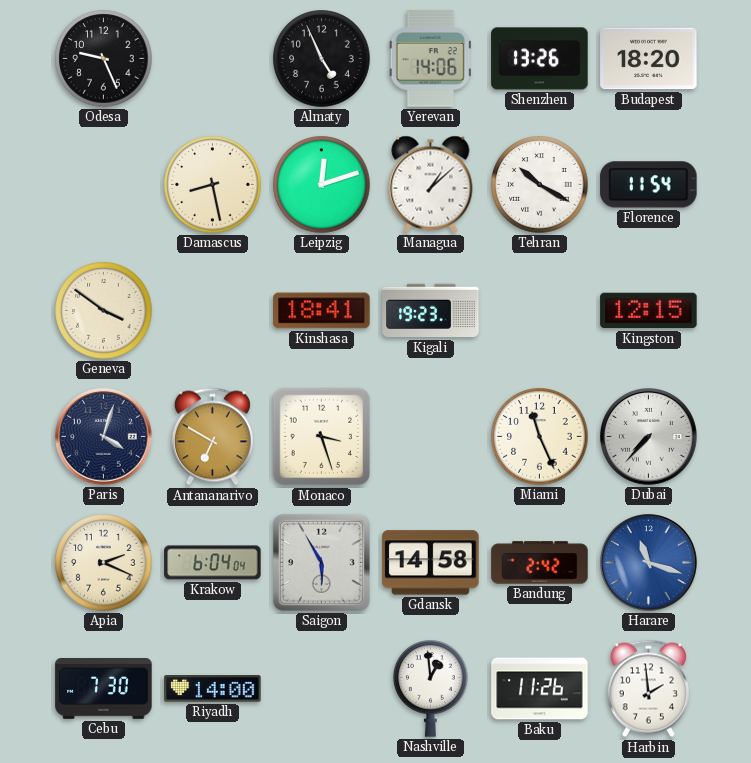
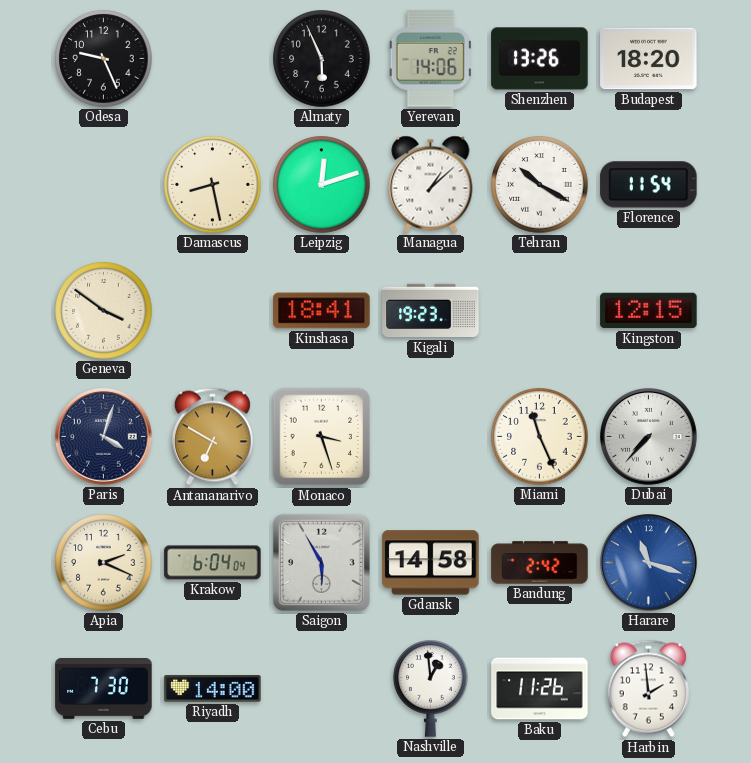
Almaty: 4:56 -> 5:56
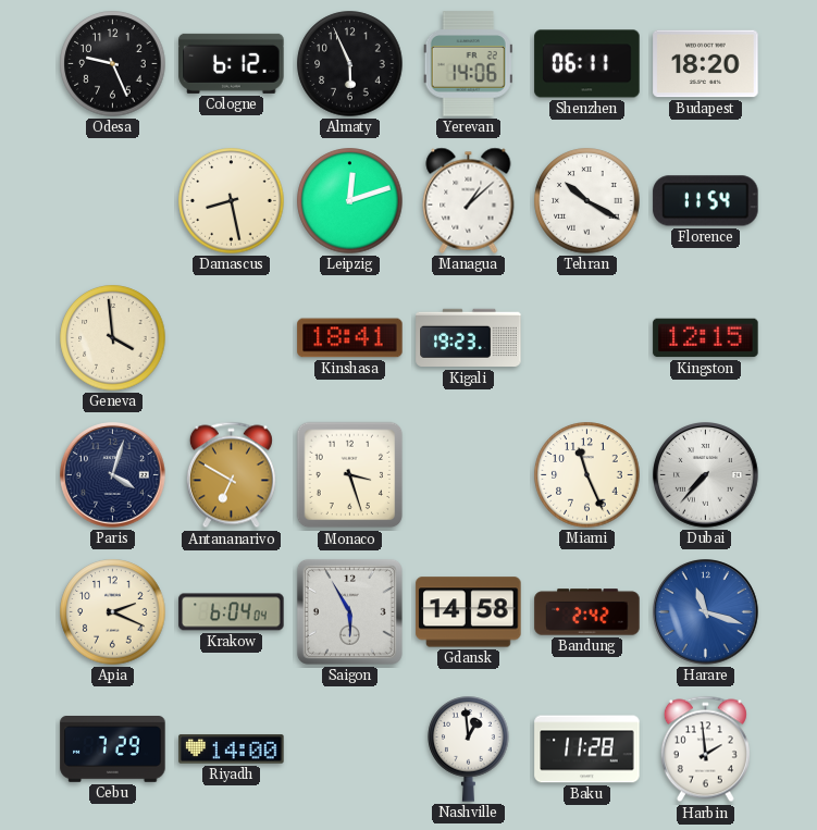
Cologne: none -> 6:12
Shenzhen: 13:26 -> 06:11
Geneva: 3:51 -> 3:59
Cebu: 7:30 -> 7:29
Baku: 11:26 -> 11:28
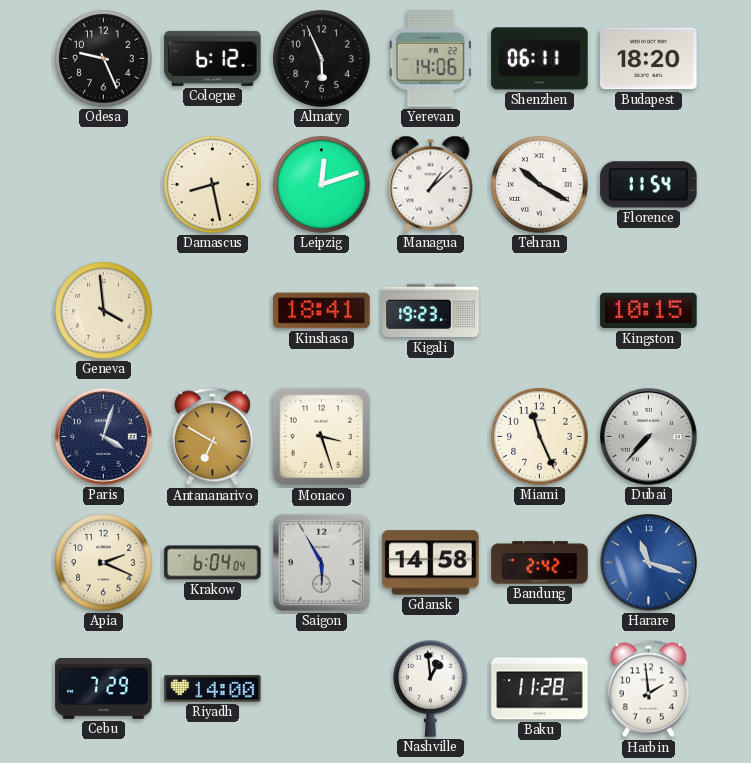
Kingston: 12:15 -> 10:15
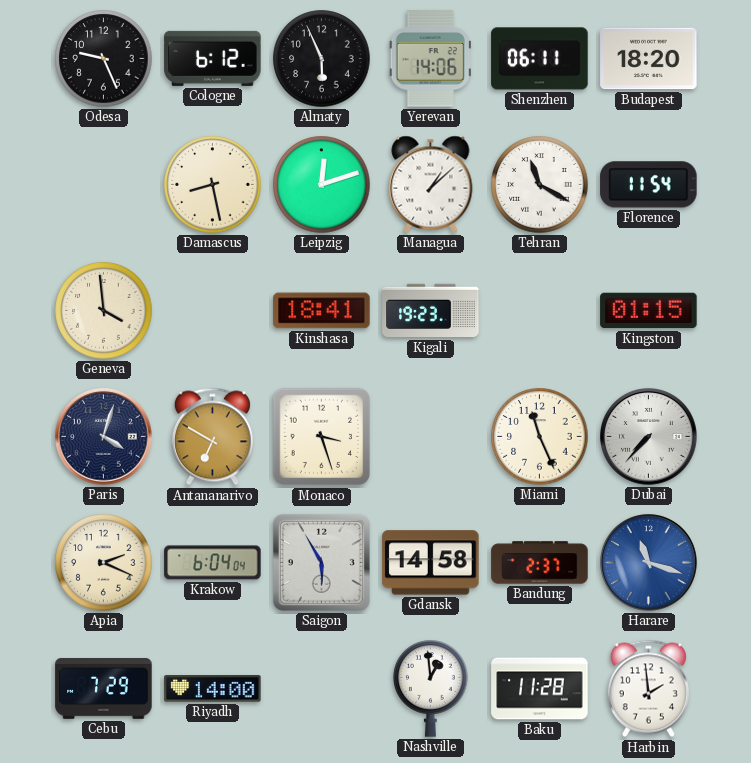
Tehran: 10:20 -> 11:20
Kingston: 10:15 -> 01:15
Bandung: 2:42 -> 2:37
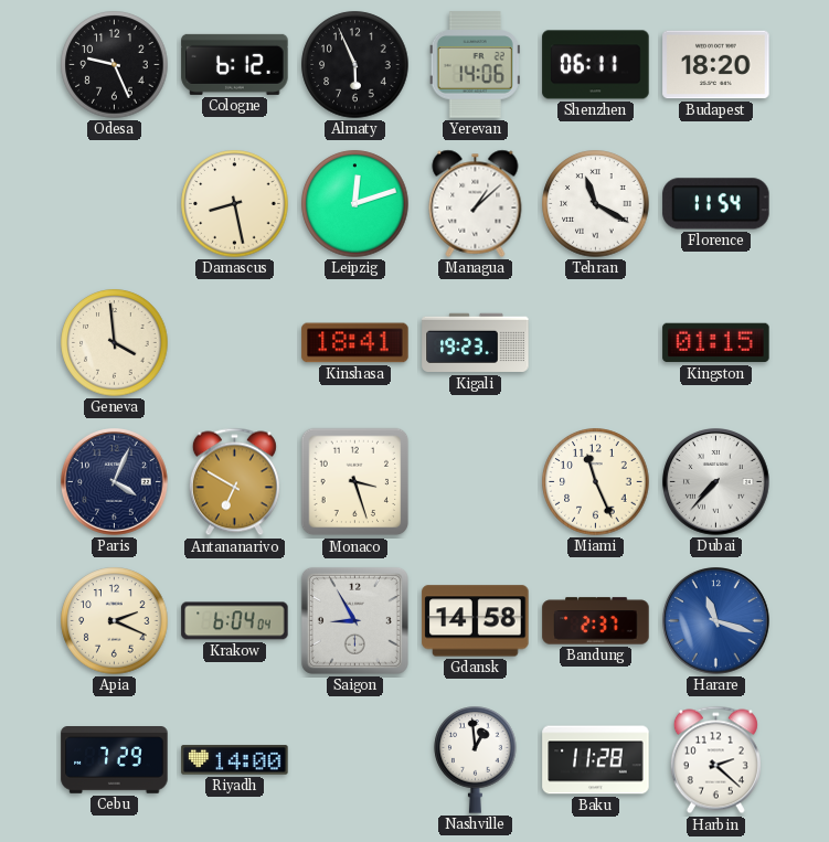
Paris: 4:03 -> 4:04
Saigon: 5:55 -> 8:55
Harbin: 1:59 -> 2:22
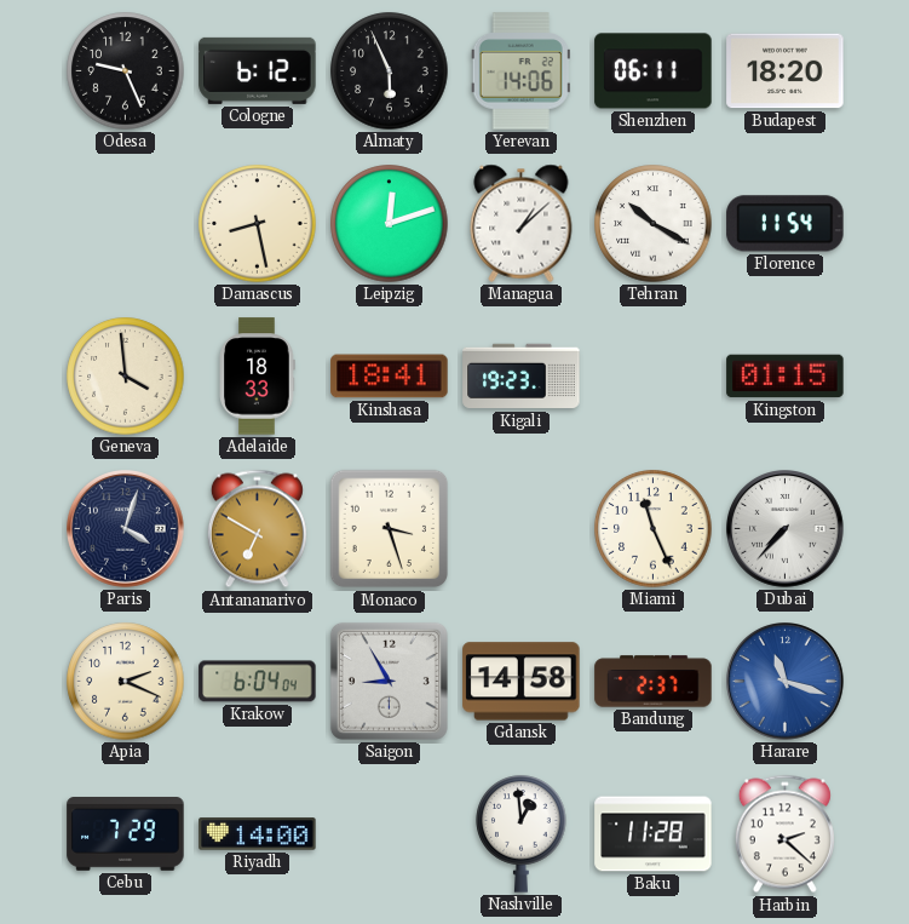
Tehran: 11:20 -> 10:20
Adelaide: none -> 18:33
Paris: 4:04 -> 4:03
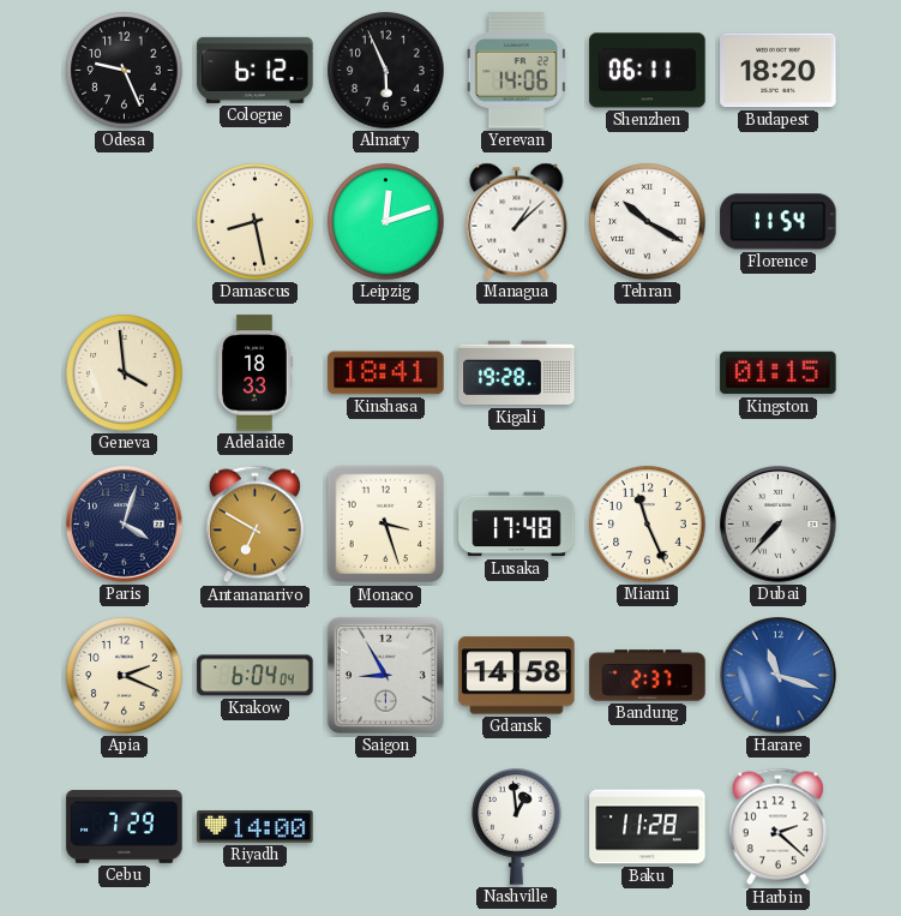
Kigali: 19:23 -> 19:28
Lusaka: none -> 17:48
